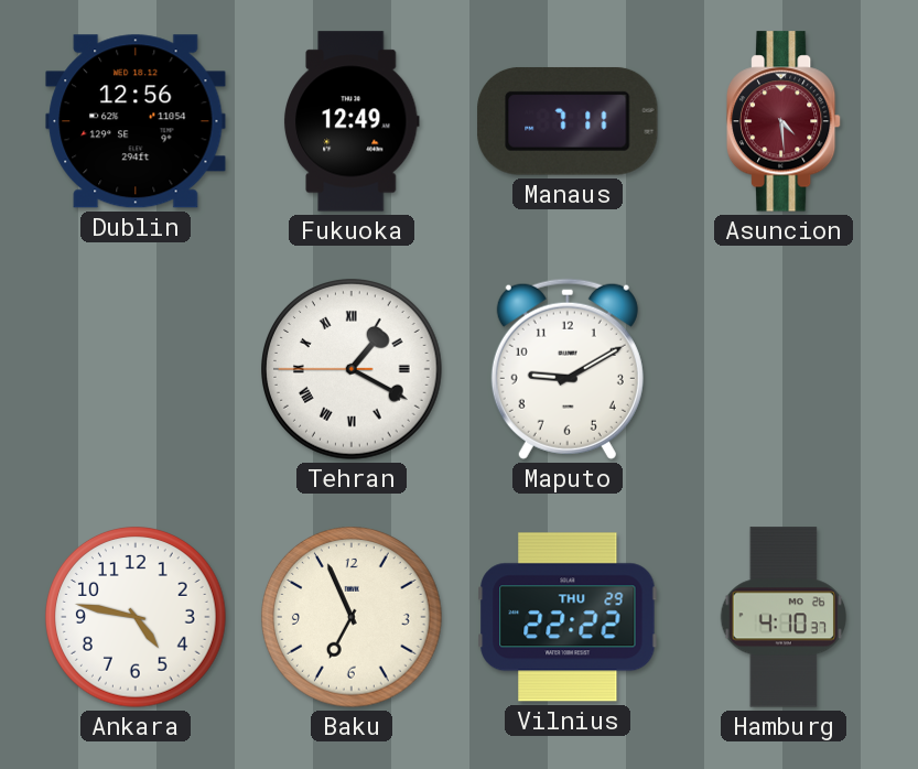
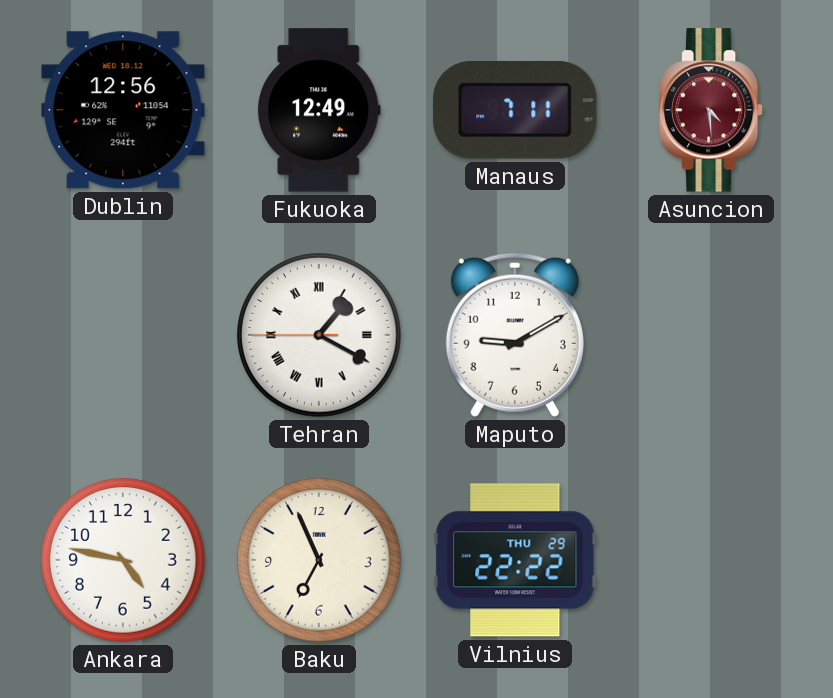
Hamburg: 4:10 -> none
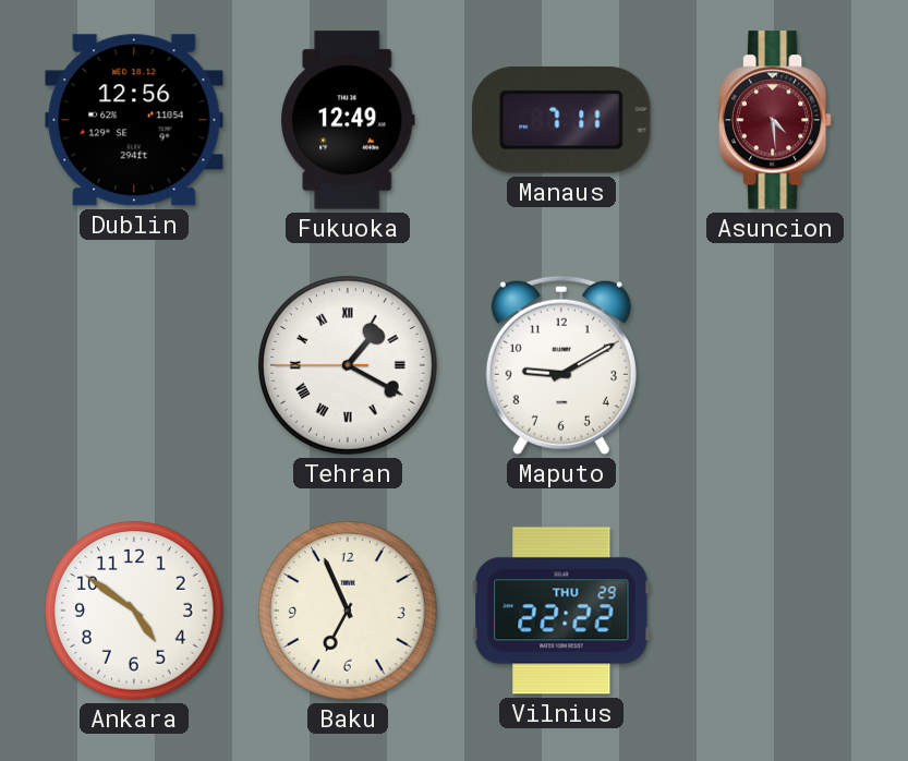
Ankara: 4:47 -> 4:51
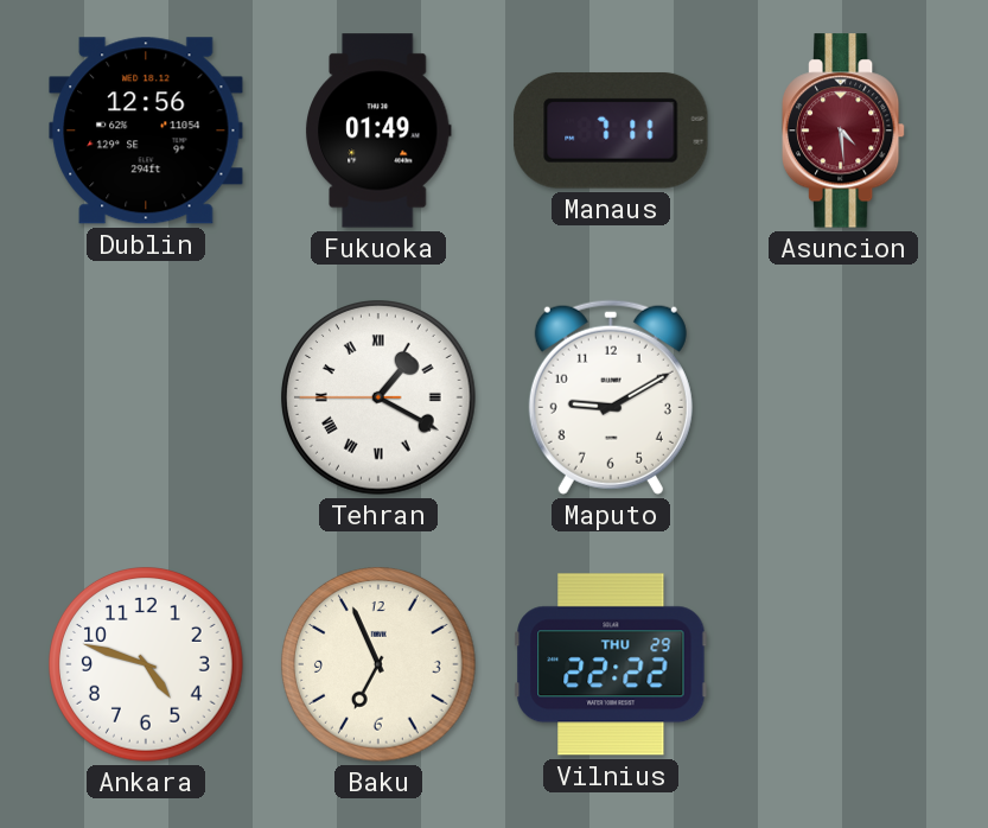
Fukuoka: 12:49 -> 01:49
Ankara: 4:51 -> 4:48
